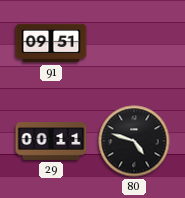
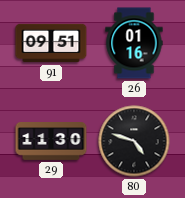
26: none -> 01:16
29: 00:11 -> 11:30
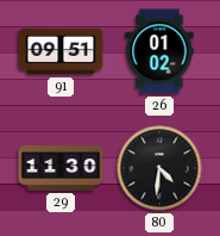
26: 01:16 -> 01:02
80: 4:48 -> 4:31
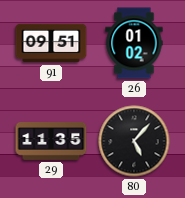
29: 11:30 -> 11:35
80: 4:31 -> 5:07
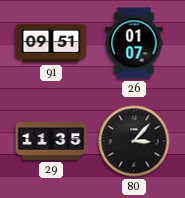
26: 01:02 -> 01:07
80: 5:07 -> 3:07
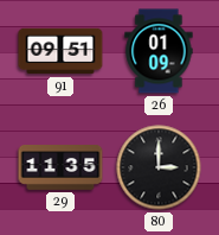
26: 01:07 -> 01:09
80: 3:07 -> 3:00
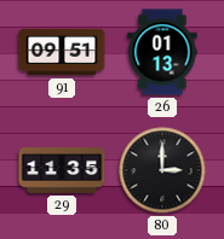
26: 01:09 -> 01:13
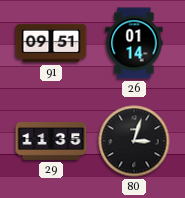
26: 01:13 -> 01:14
80: 3:00 -> 3:03
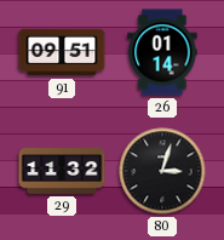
29: 11:35 -> 11:32
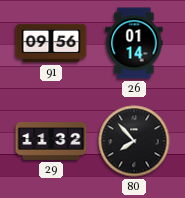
91: 09:51 -> 09:56
80: 3:03 -> 7:53
